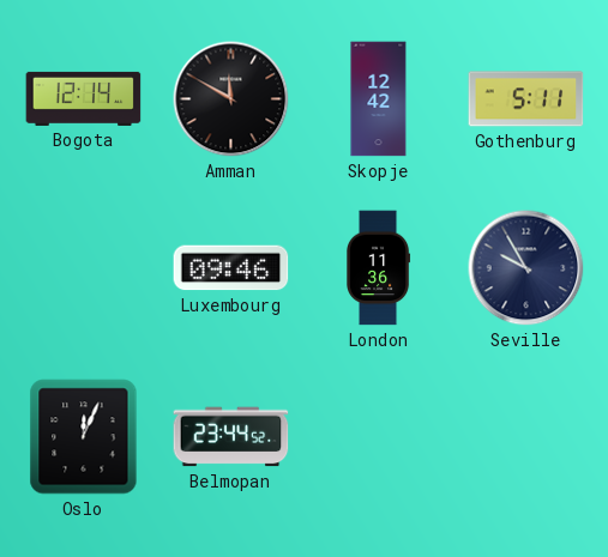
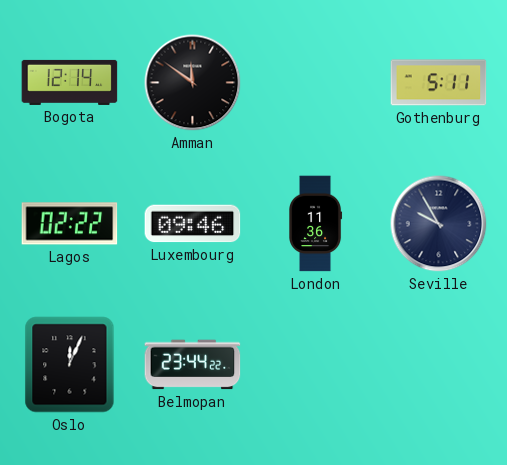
Amman: 11:50 -> 11:51
Skopje: 12:42 -> none
Lagos: none -> 02:22
Belmopan: 23:44:52 -> 23:44:22
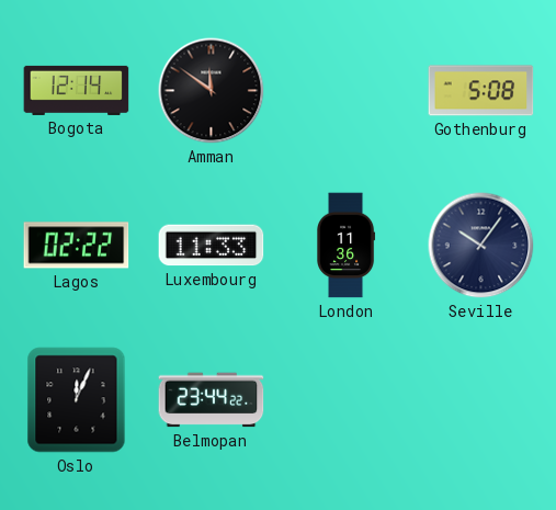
Gothenburg: 5:11 -> 5:08
Luxembourg: 09:46 -> 11:33
Seville: 9:55 -> 10:06
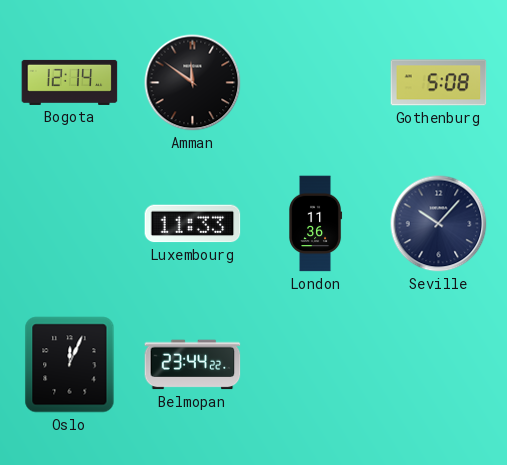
Lagos: 02:22 -> none
Seville: 10:06 -> 10:07
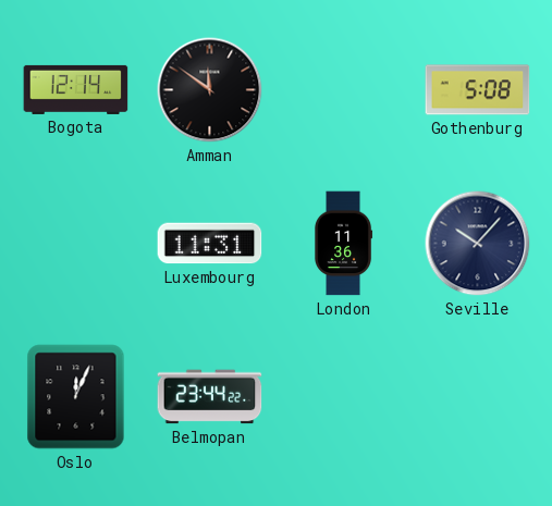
Luxembourg: 11:33 -> 11:31
